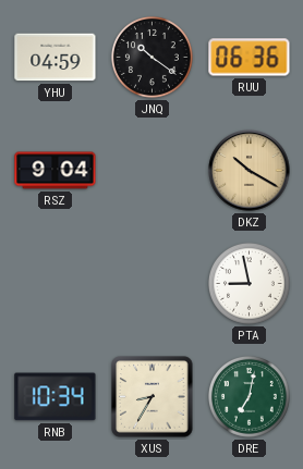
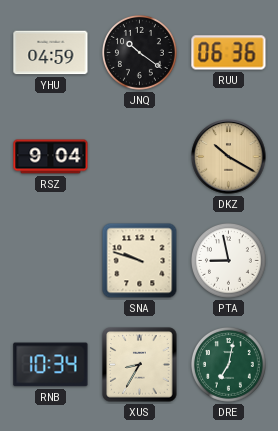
SNA: none -> 9:48
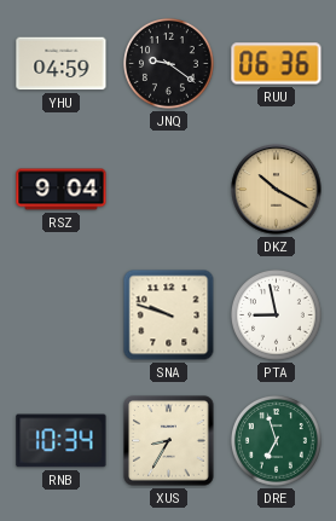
JNQ: 10:21 -> 9:21
DRE: 7:02 -> 6:57
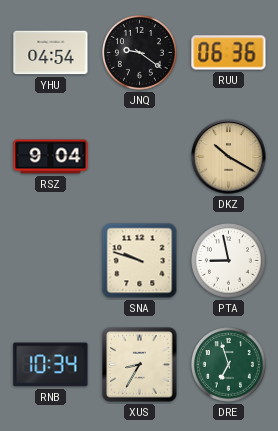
YHU: 04:59 -> 04:54
